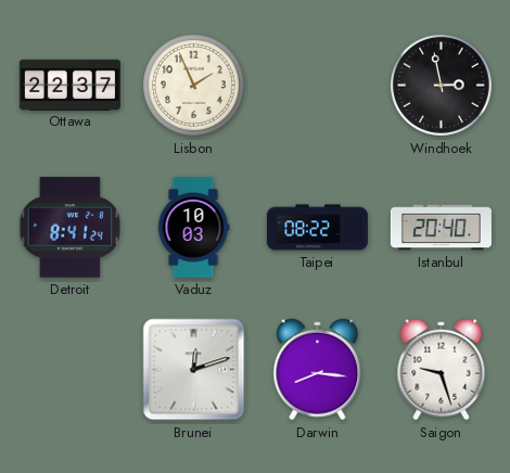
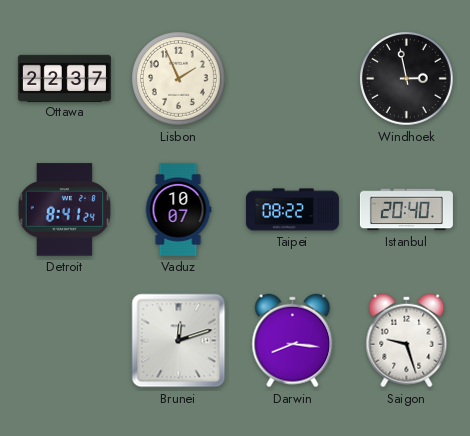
Vaduz: 10:03 -> 10:07
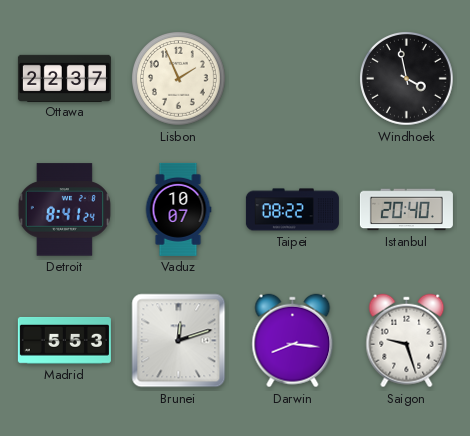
Windhoek: 2:58 -> 3:58
Madrid: none -> 5:53
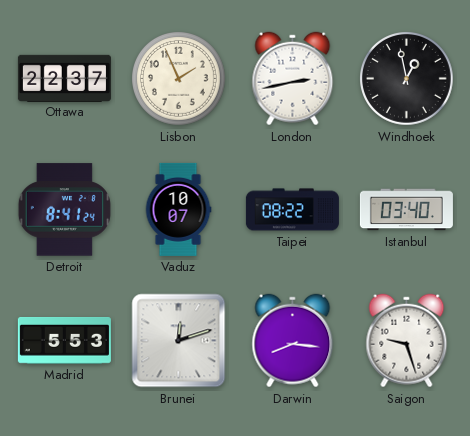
London: none -> 2:43
Windhoek: 3:58 -> 12:58
Istanbul: 20:40 -> 03:40
